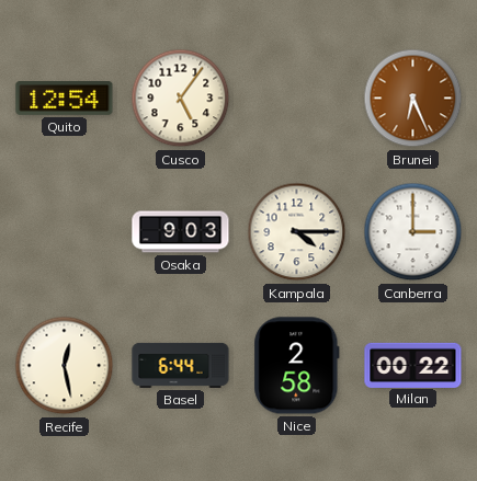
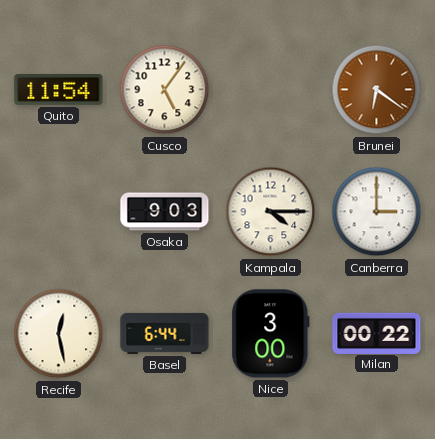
Quito: 12:54 -> 11:54
Brunei: 6:26 -> 6:21
Nice: 2:58 -> 3:00
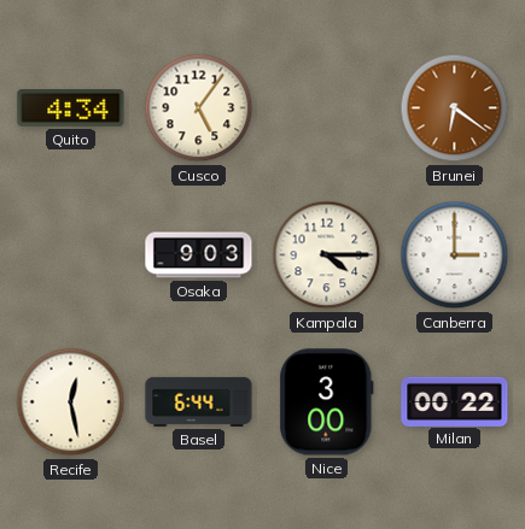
Quito: 11:54 -> 4:34
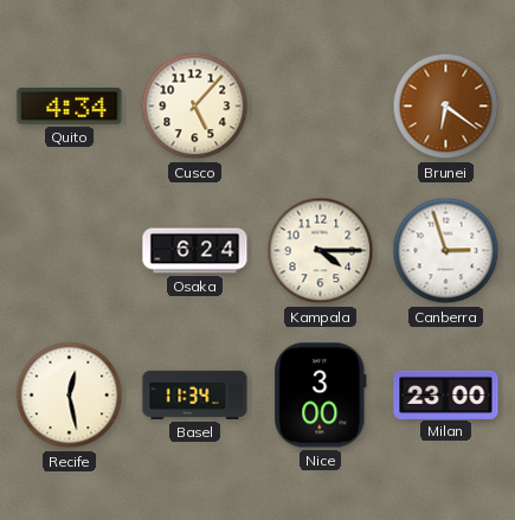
Cusco: 5:06 -> 5:07
Osaka: 9:03 -> 6:24
Canberra: 3:00 -> 2:57
Basel: 6:44 -> 11:34
Milan: 00:22 -> 23:00
